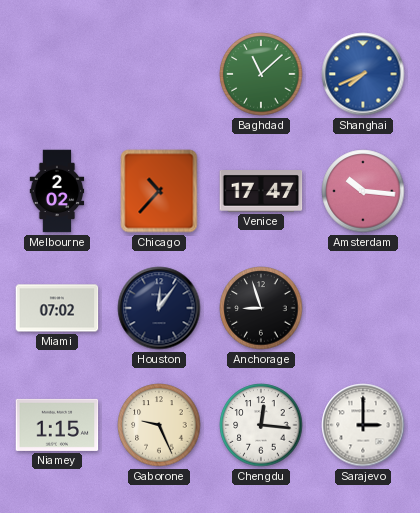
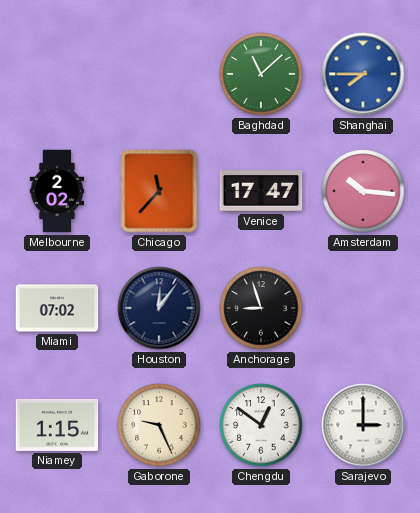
Shanghai: 7:41 -> 7:45
Chicago: 10:37 -> 11:37
Chengdu: 12:16 -> 12:51
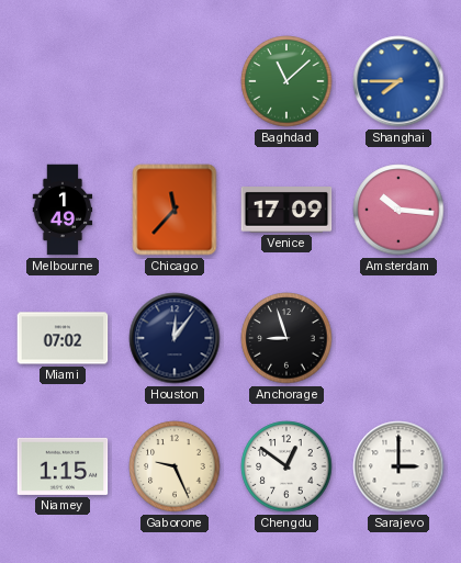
Melbourne: 2:02 -> 1:49
Venice: 17:47 -> 17:09
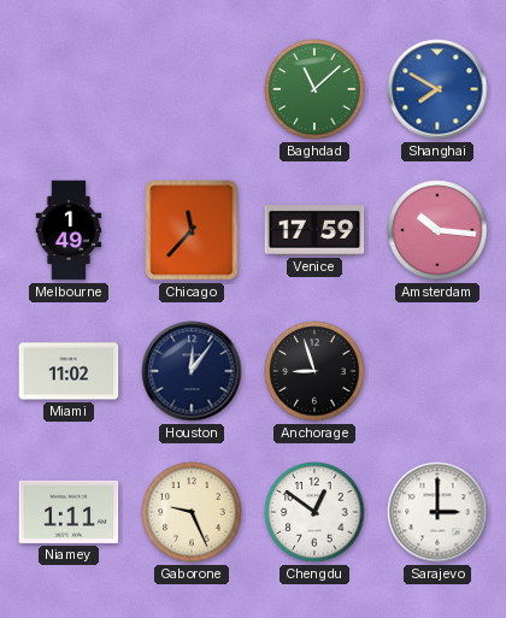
Shanghai: 7:45 -> 7:50
Venice: 17:09 -> 17:59
Miami: 07:02 -> 11:02
Niamey: 1:15 -> 1:11
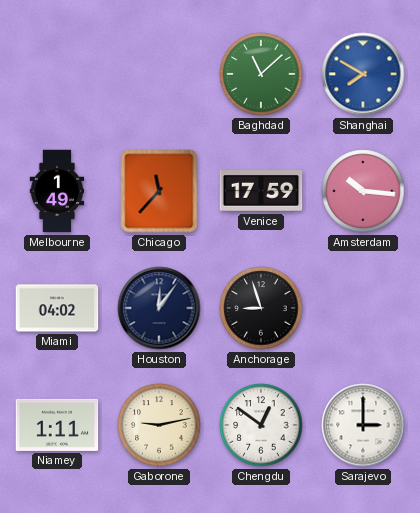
Miami: 11:02 -> 04:02
Gaborone: 9:26 -> 9:13
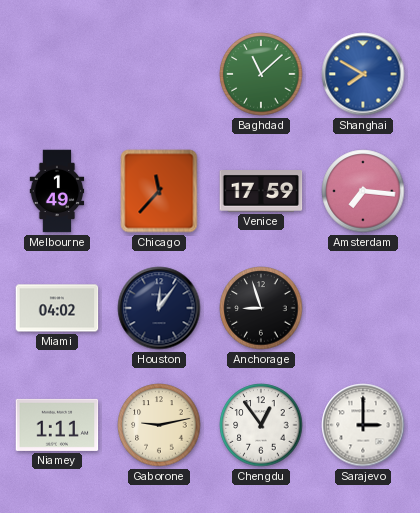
Amsterdam: 10:16 -> 7:16
Chengdu: 12:51 -> 12:54
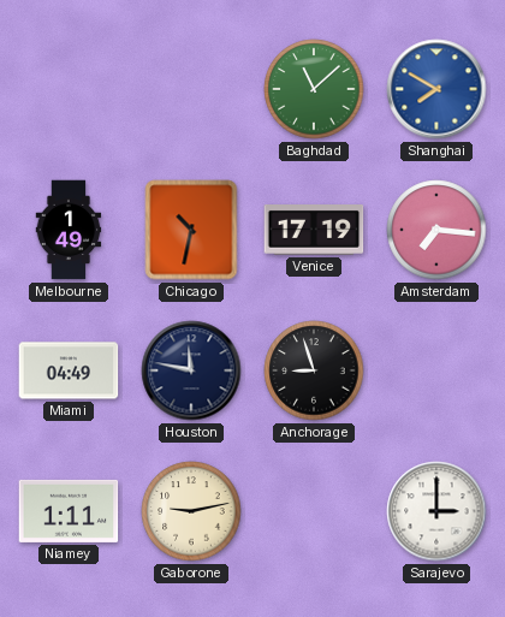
Chicago: 11:37 -> 10:32
Venice: 17:59 -> 17:19
Miami: 04:02 -> 04:49
Houston: 12:06 -> 11:47
Chengdu: 12:54 -> none
